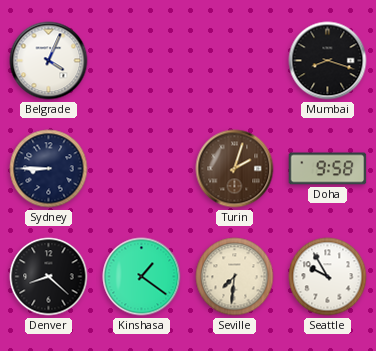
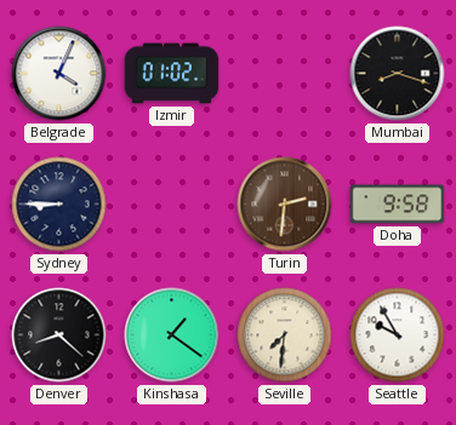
Izmir: none -> 01:02
Turin: 2:03 -> 2:31
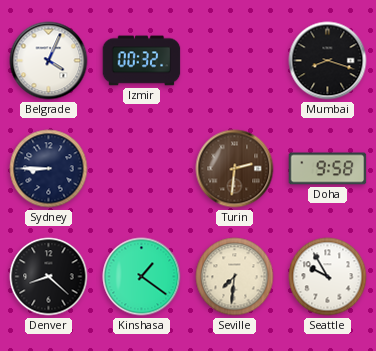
Izmir: 01:02 -> 00:32
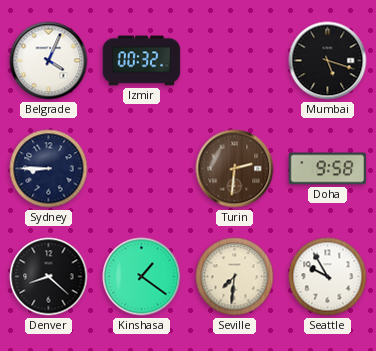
Mumbai: 8:18 -> 5:18
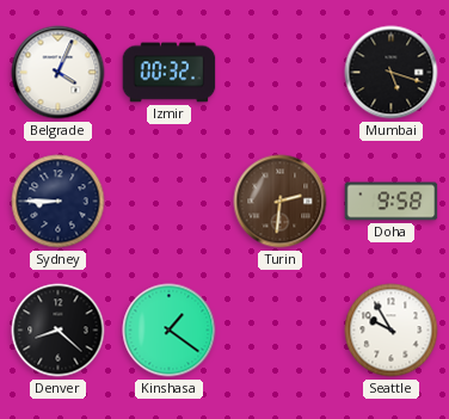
Seville: 7:31 -> none
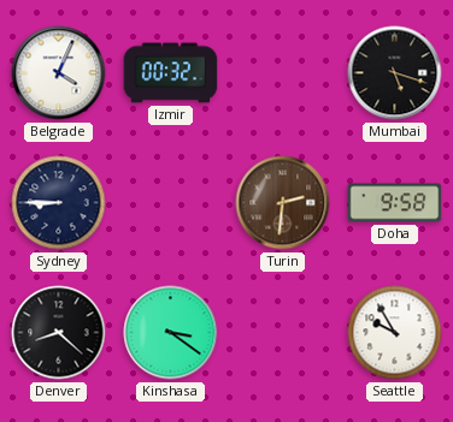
Kinshasa: 1:21 -> 3:21
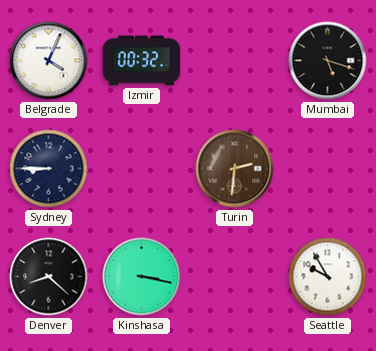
Doha: 9:58 -> none
Kinshasa: 3:21 -> 3:17
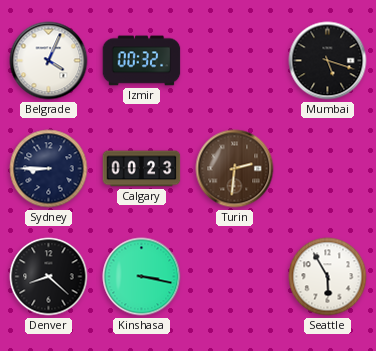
Calgary: none -> 00:23
Seattle: 9:55 -> 5:55
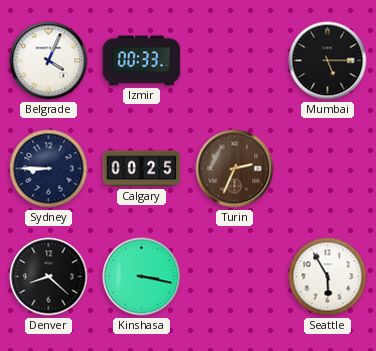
Izmir: 00:32 -> 00:33
Mumbai: 5:18 -> 5:15
Calgary: 00:23 -> 00:25
Turin: 2:31 -> 2:34
